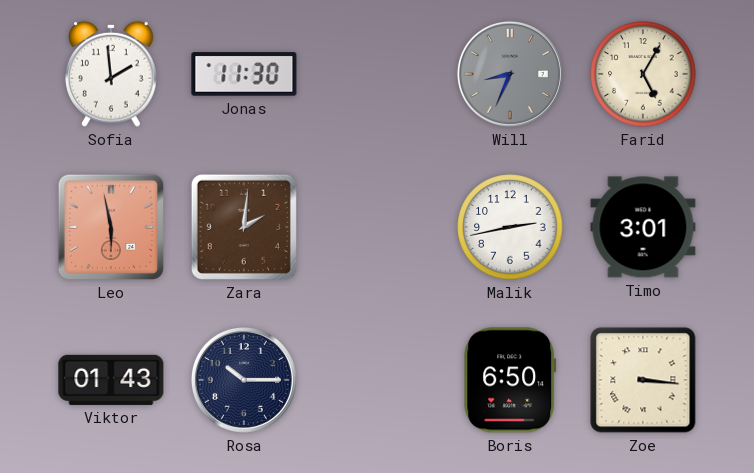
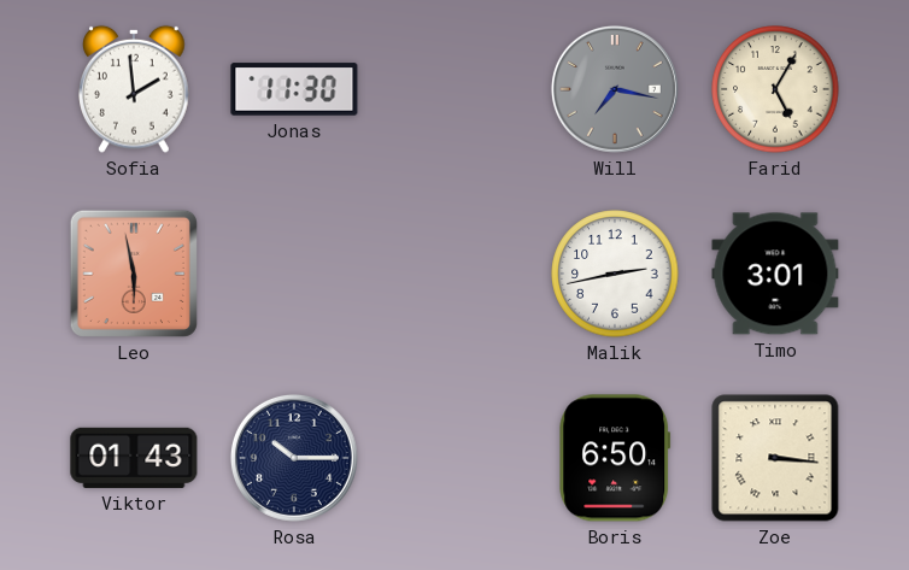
Will: 8:34 -> 7:17
Zara: 2:01 -> none
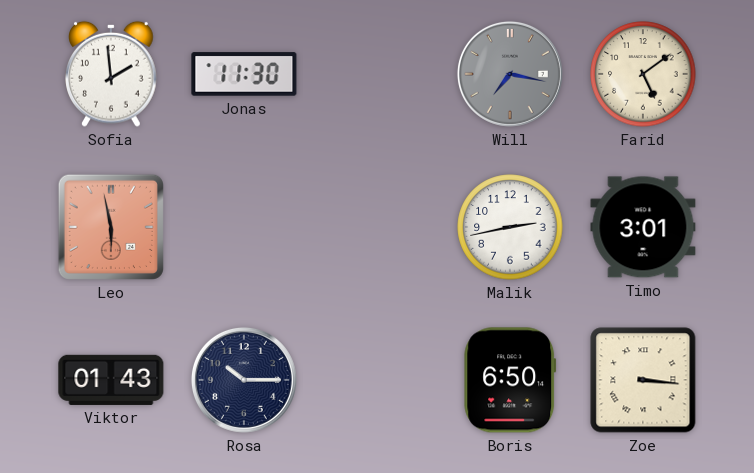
Farid: 5:05 -> 5:09
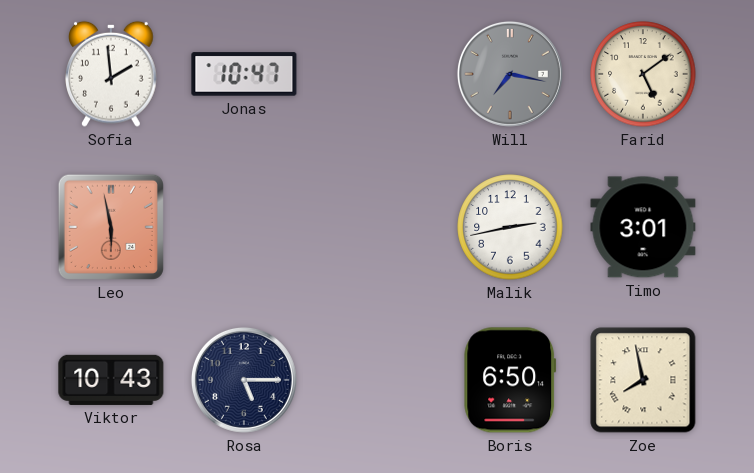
Jonas: 11:30 -> 10:47
Viktor: 01:43 -> 10:43
Rosa: 10:15 -> 5:15
Zoe: 3:16 -> 7:58
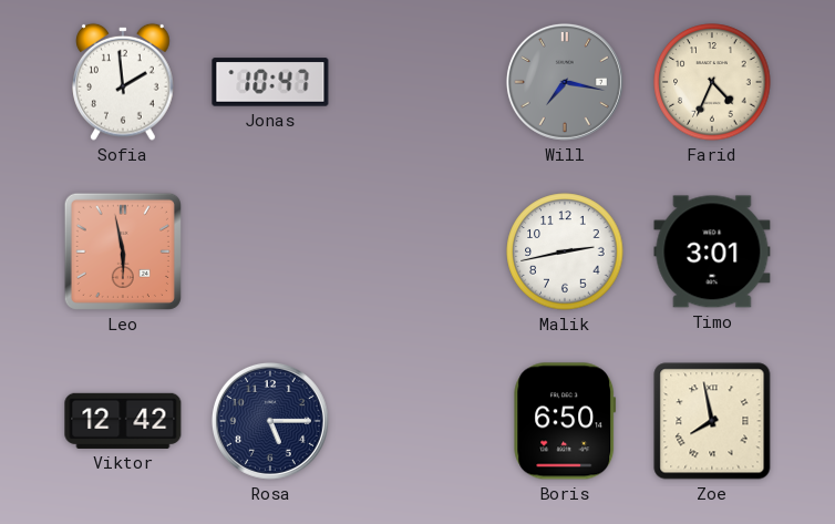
Farid: 5:09 -> 4:34
Viktor: 10:43 -> 12:42
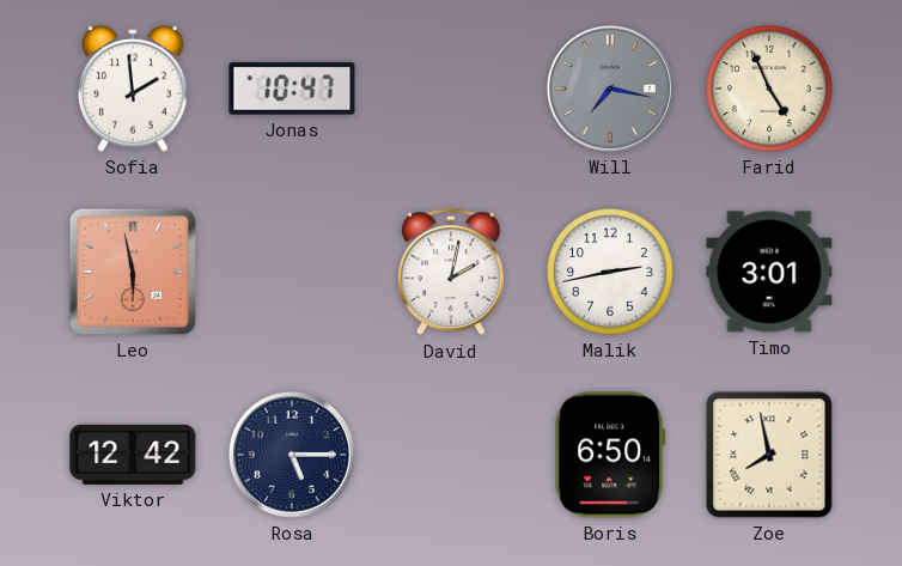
Farid: 4:34 -> 4:56
David: none -> 2:02
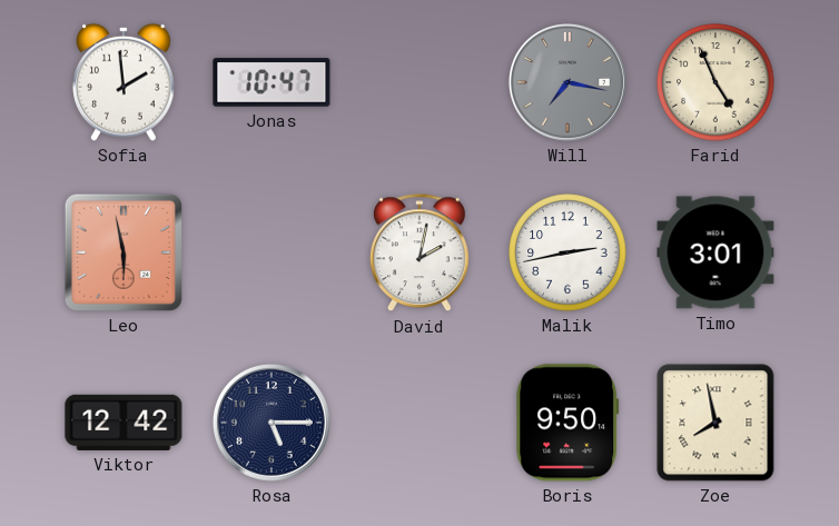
Boris: 6:50 -> 9:50
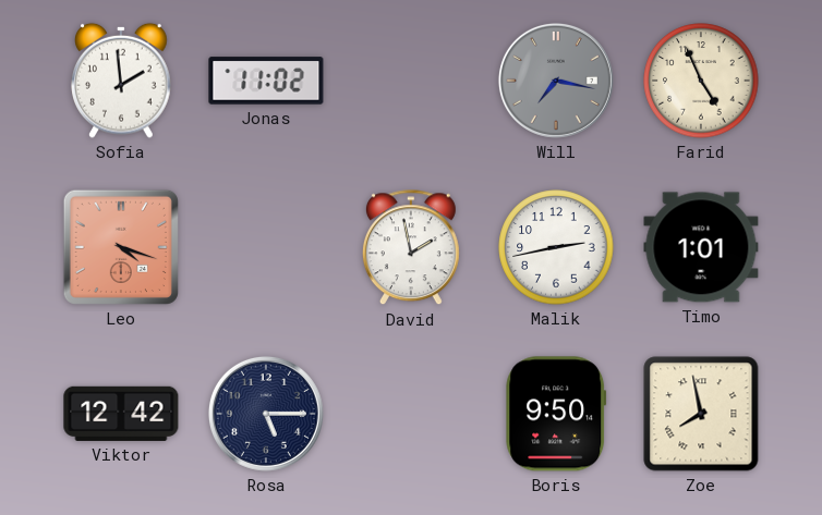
Jonas: 10:47 -> 11:02
Leo: 5:58 -> 4:18
David: 2:02 -> 1:58
Timo: 3:01 -> 1:01
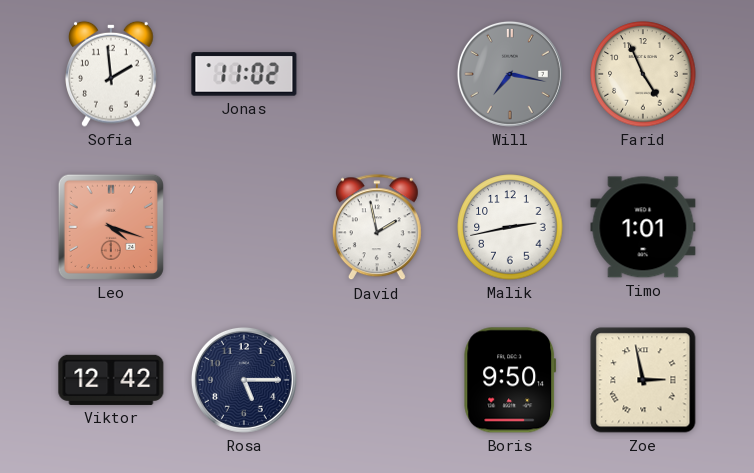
Zoe: 7:58 -> 2:58
